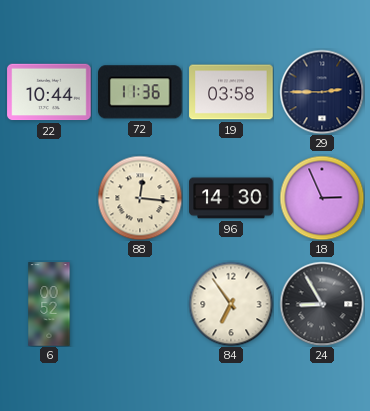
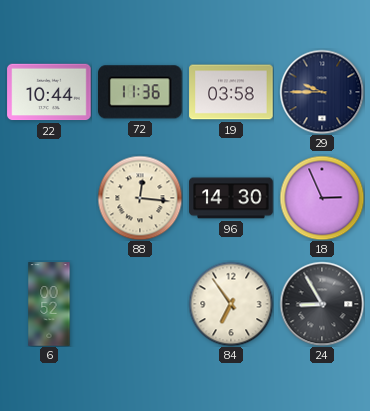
29: 2:45 -> 9:45
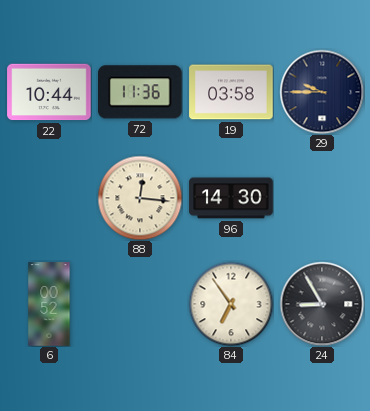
18: 2:56 -> none
